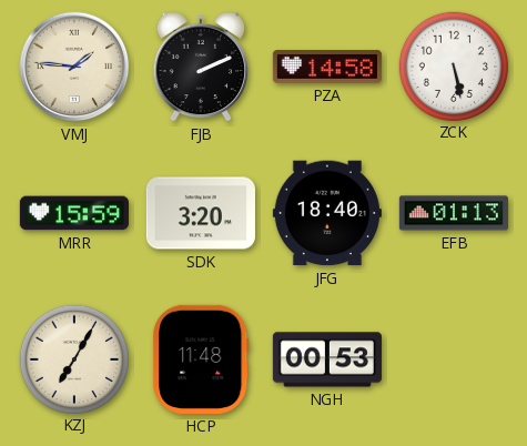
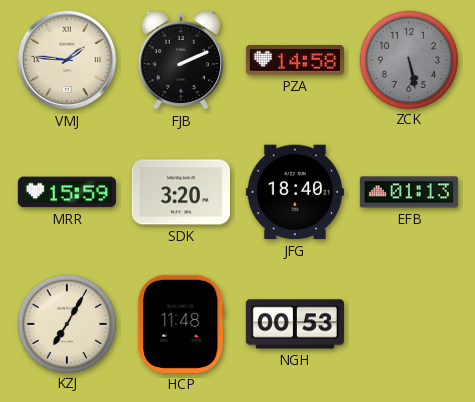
ZCK dial: white -> grey
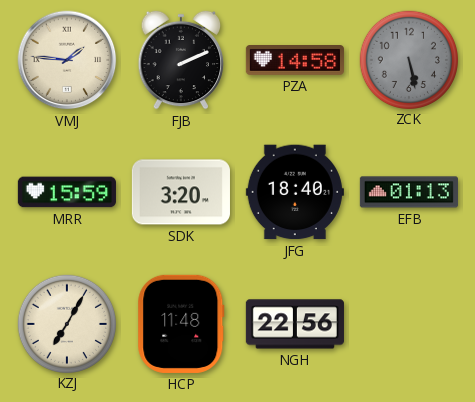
NGH: 00:53 -> 22:56
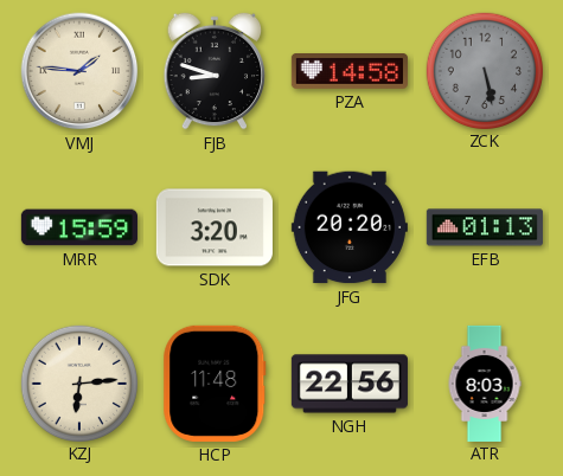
FJB: 2:11 -> 8:48
JFG: 18:40 -> 20:20
KZJ: 7:05 -> 6:14
ATR: none -> 8:03
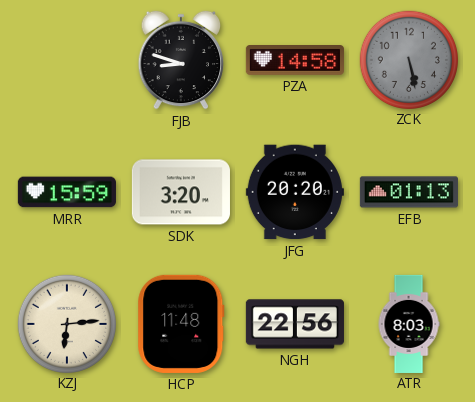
VMJ: 1:46 -> none
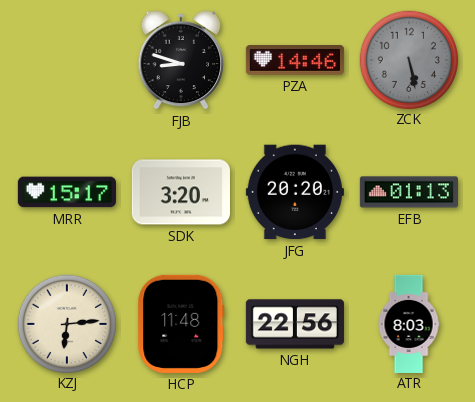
PZA: 14:58 -> 14:46
MRR: 15:59 -> 15:17
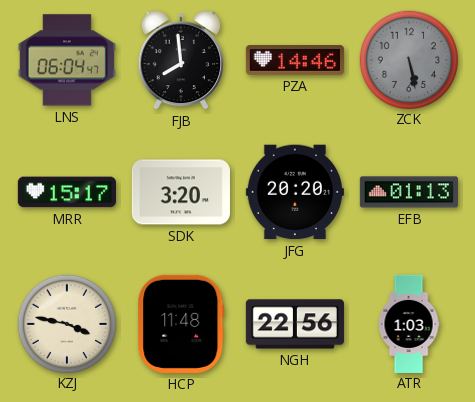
LNS: none -> 06:04
FJB: 8:48 -> 7:59
KZJ: 6:14 -> 3:47
ATR: 8:03 -> 1:03
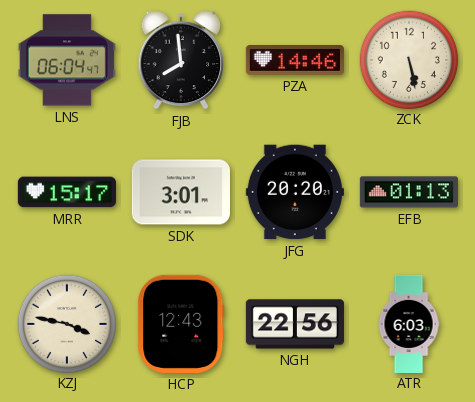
ZCK dial: grey -> cream
SDK: 3:20 -> 3:01
HCP: 11:48 -> 12:43
ATR: 1:03 -> 6:03
